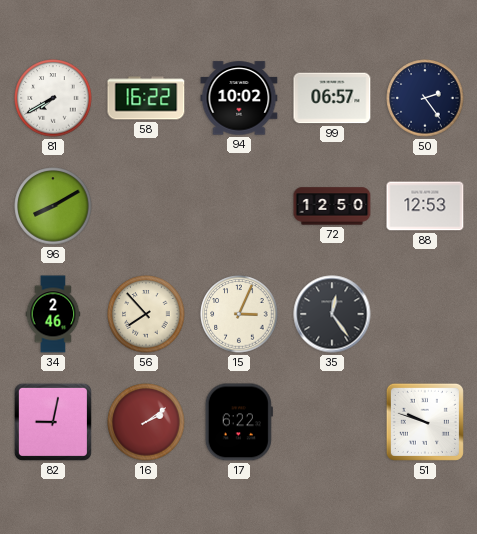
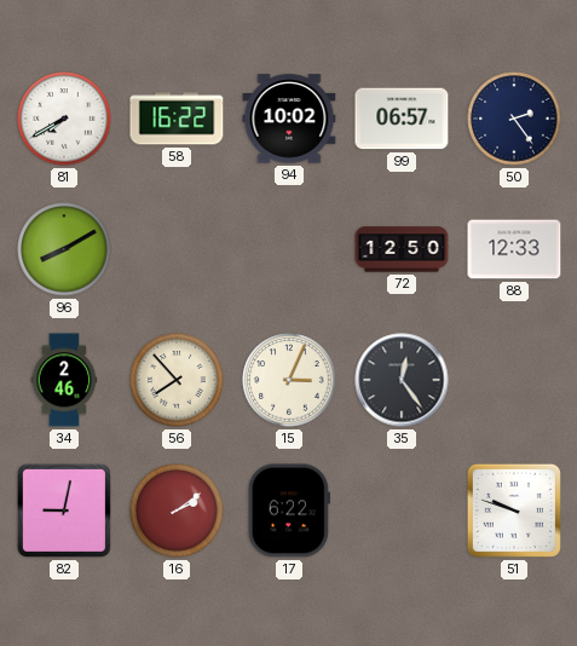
88: 12:53 -> 12:33
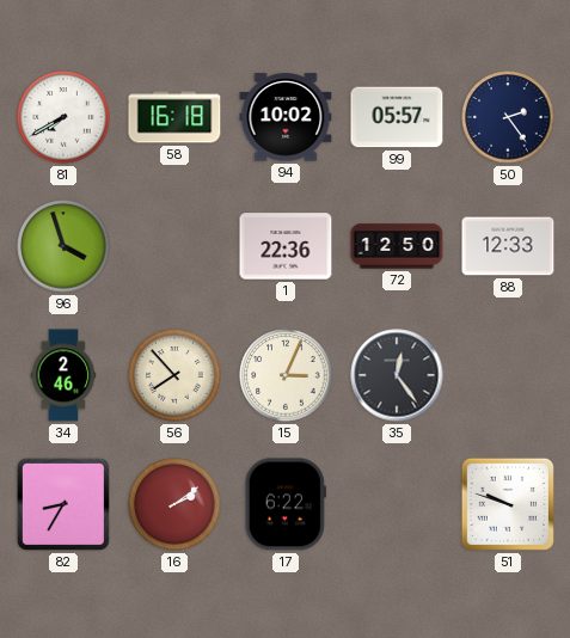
58: 16:22 -> 16:18
99: 06:57 -> 05:57
96: 8:10 -> 3:57
1: none -> 22:36
82: 9:02 -> 8:35
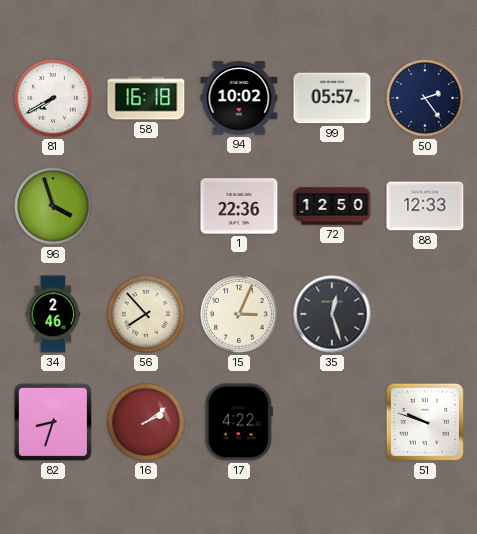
35: 12:24 -> 12:27
82: 8:35 -> 8:33
17: 6:22 -> 4:22
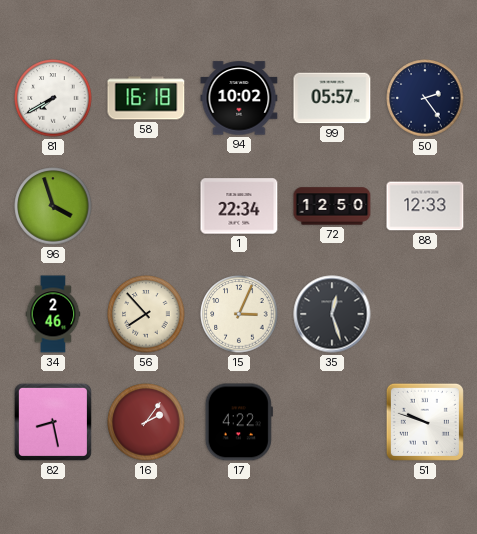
1: 22:36 -> 22:34
82: 8:33 -> 8:28
16: 2:09 -> 2:06
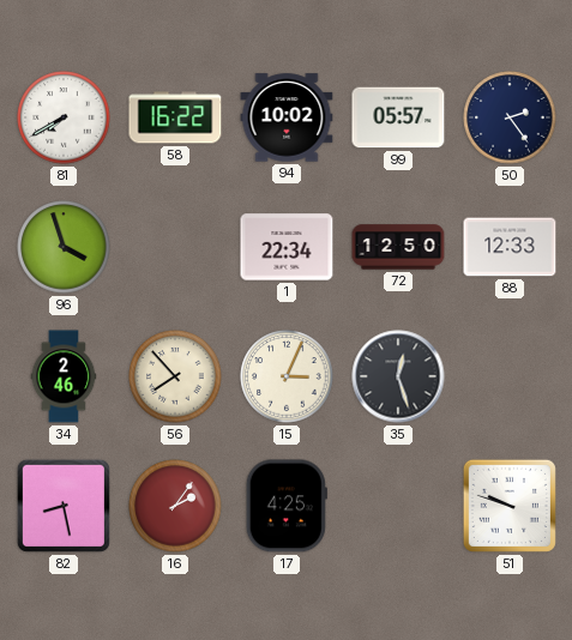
58: 16:18 -> 16:22
17: 4:22 -> 4:25
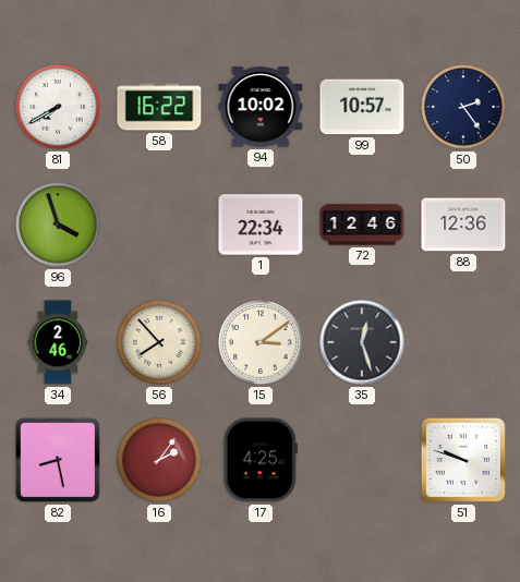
99: 05:57 -> 10:57
72: 12:50 -> 12:46
88: 12:33 -> 12:36
15: 3:04 -> 3:09
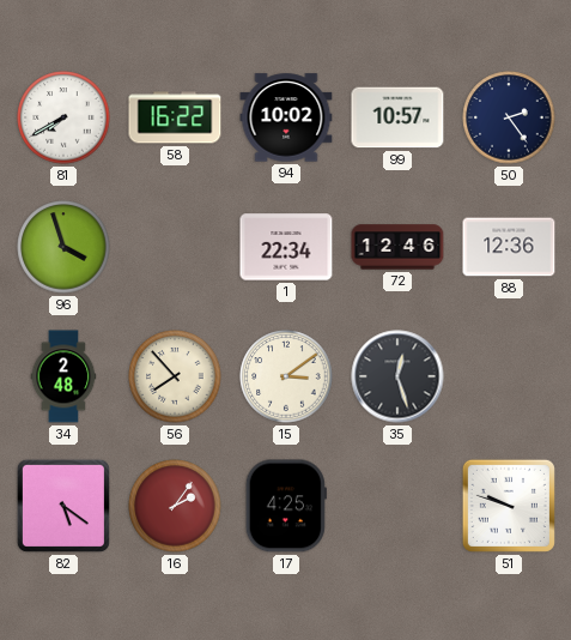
34: 2:46 -> 2:48
82: 8:28 -> 5:21
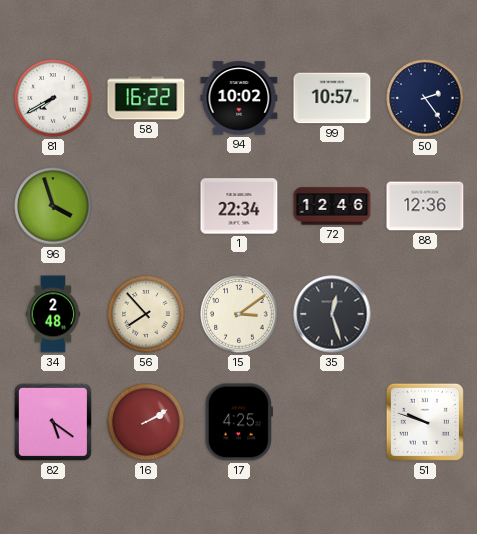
16: 2:06 -> 2:10
